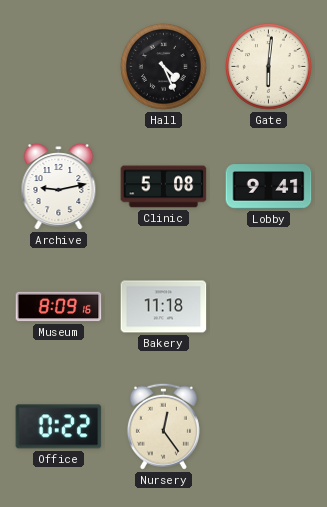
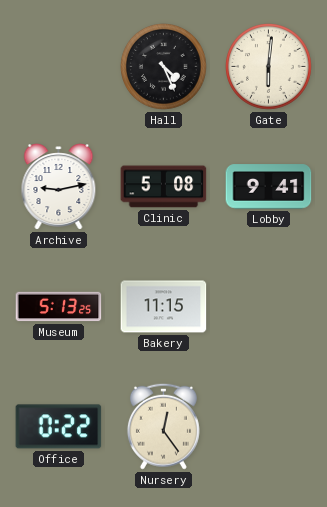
Museum: 8:09 -> 5:13
Bakery: 11:18 -> 11:15
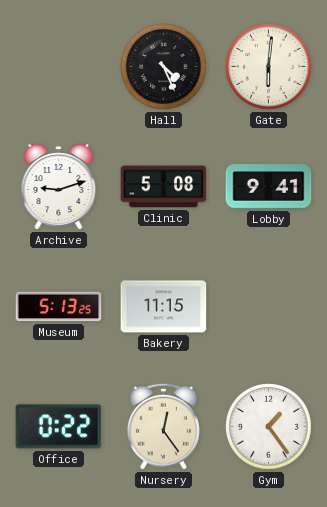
Archive: 9:13 -> 9:12
Gym: none -> 1:24
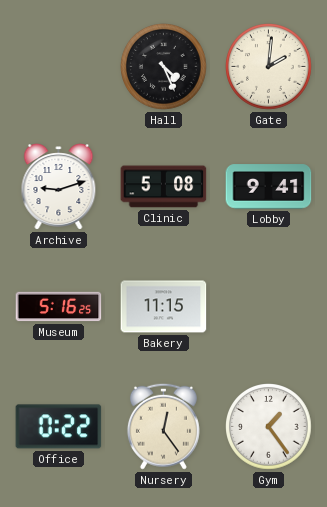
Gate: 6:01 -> 2:01
Museum: 5:13 -> 5:16
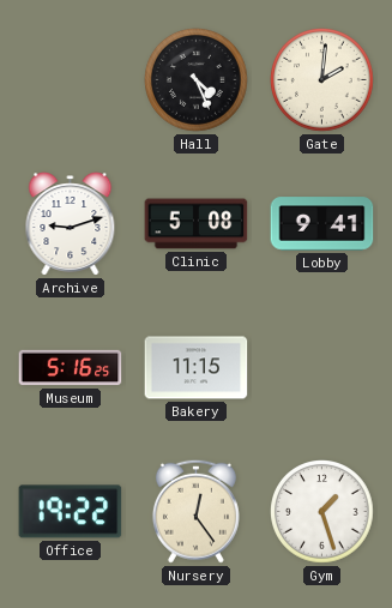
Office: 0:22 -> 19:22
Gym: 1:24 -> 1:27
